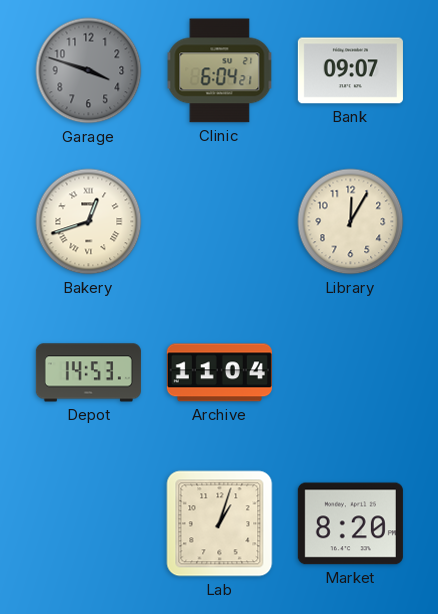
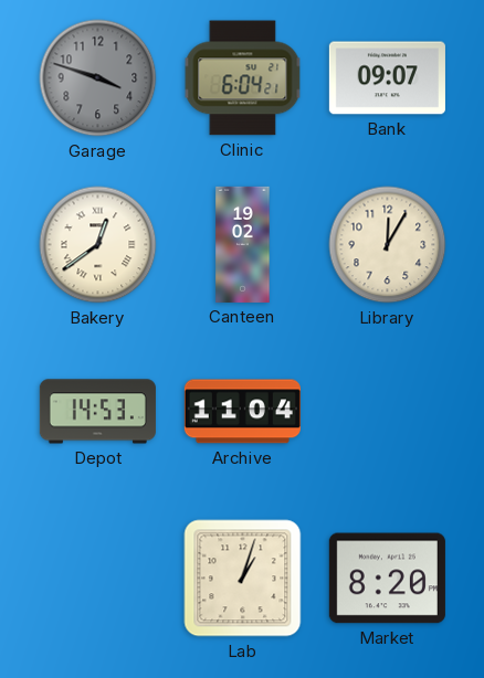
Bakery: 12:42 -> 12:39
Canteen: none -> 19:02
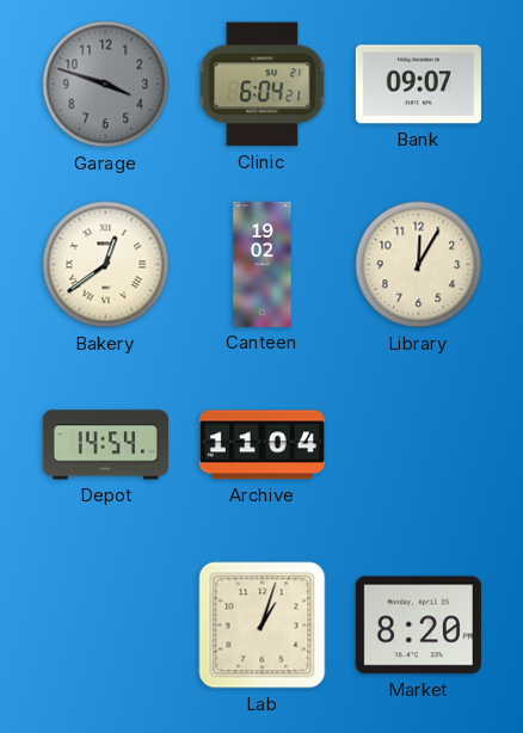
Depot: 14:53 -> 14:54
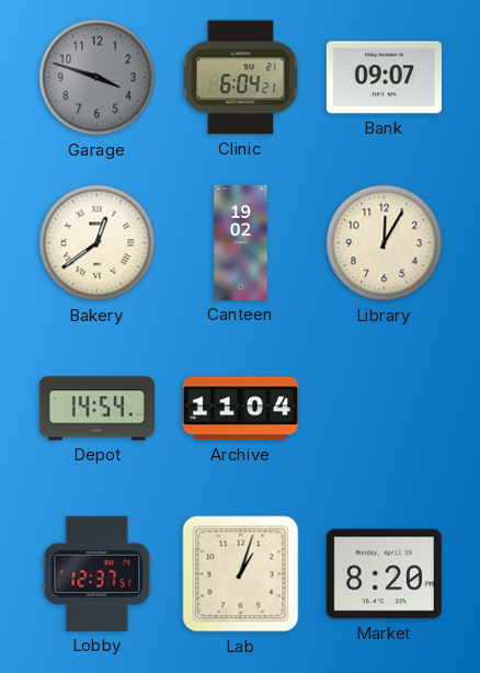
Lobby: none -> 12:37
